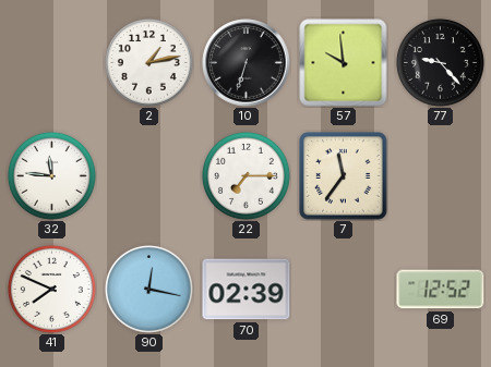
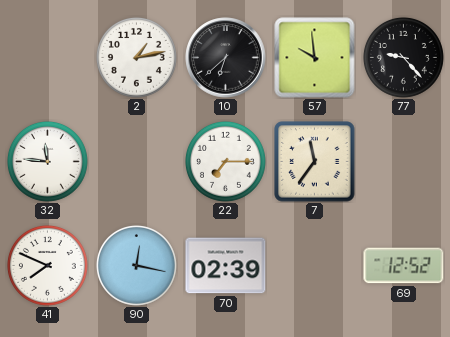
10: 6:33 -> 6:38
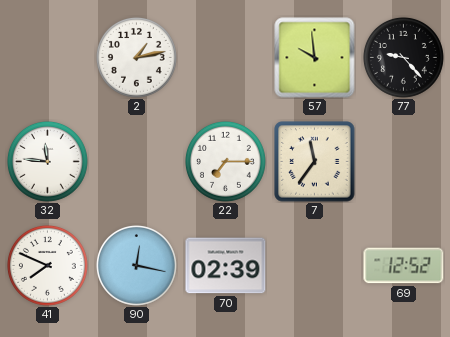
10: 6:38 -> none
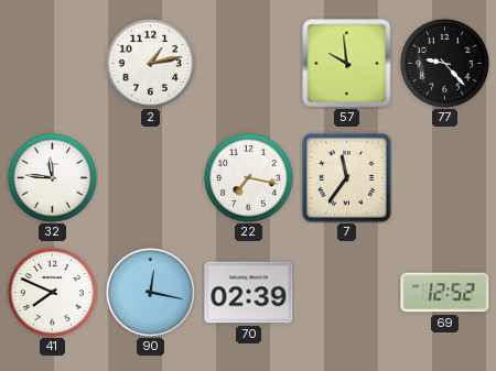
22: 7:15 -> 7:17
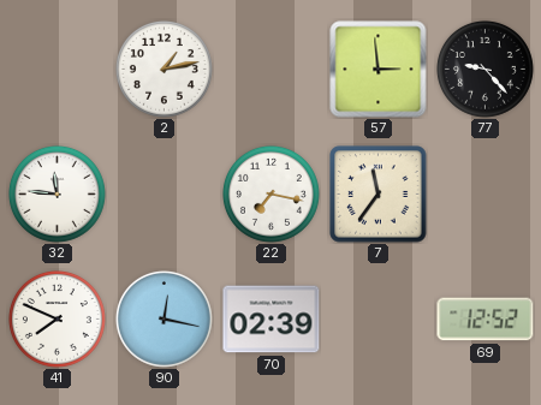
57: 9:59 -> 2:59
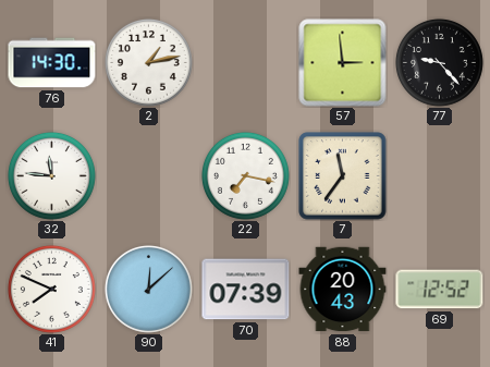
76: none -> 14:30
90: 12:17 -> 12:08
70: 02:39 -> 07:39
88: none -> 20:43
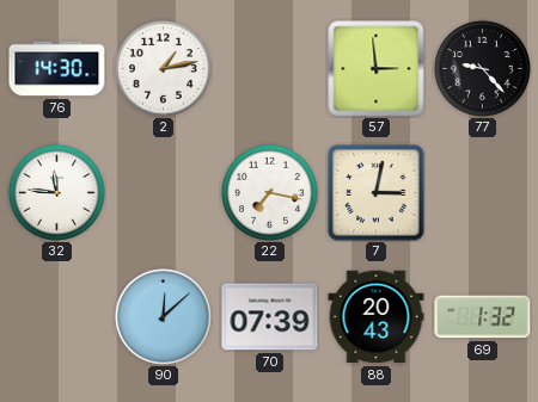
7: 11:36 -> 3:02
41: 7:49 -> none
69: 12:52 -> 1:32
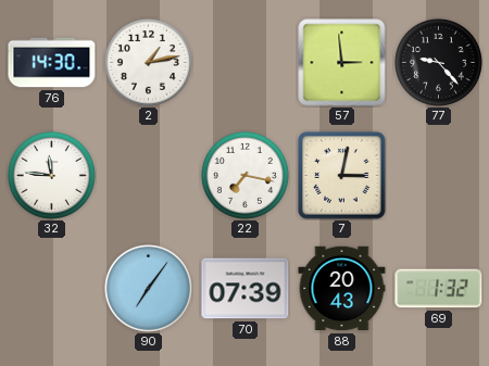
90: 12:08 -> 7:06
